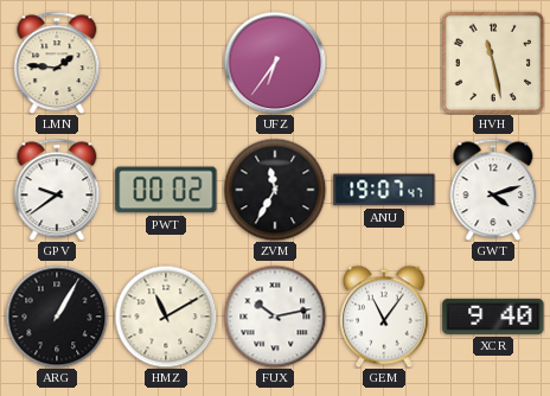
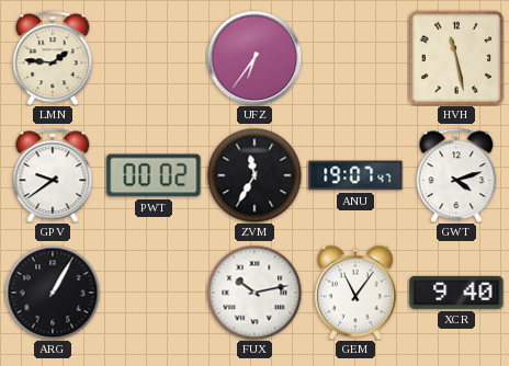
HMZ: 11:10 -> none
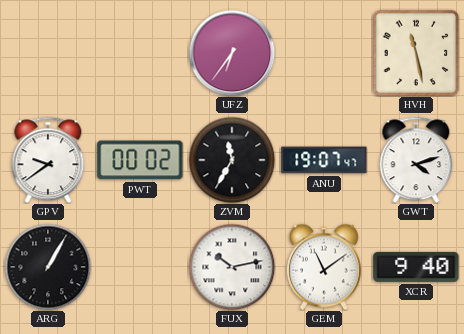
LMN: 1:46 -> none
GEM: 11:06 -> 11:09
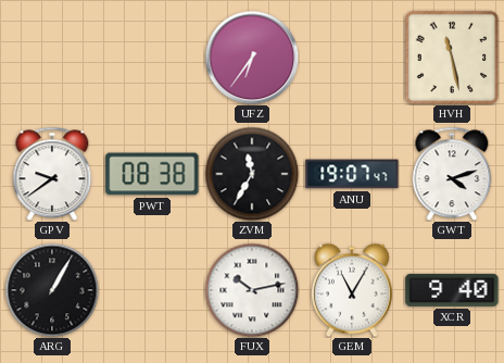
PWT: 00:02 -> 08:38
GEM: 11:09 -> 11:05
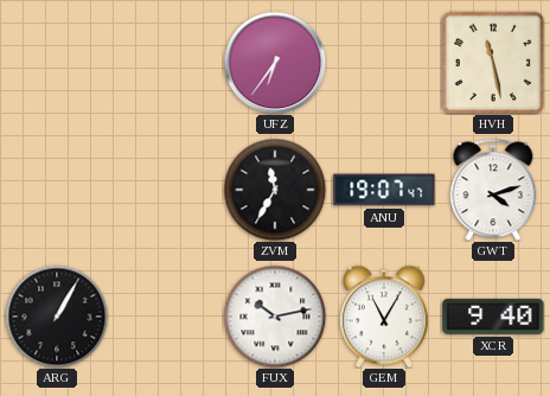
GPV: 9:39 -> none
PWT: 08:38 -> none
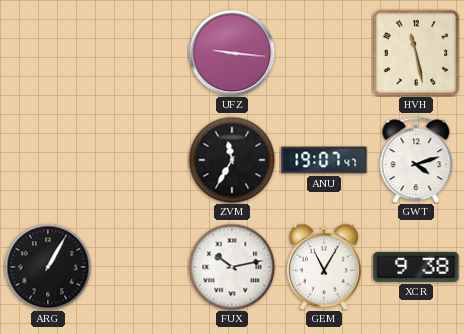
UFZ: 6:36 -> 9:16
XCR: 9:40 -> 9:38
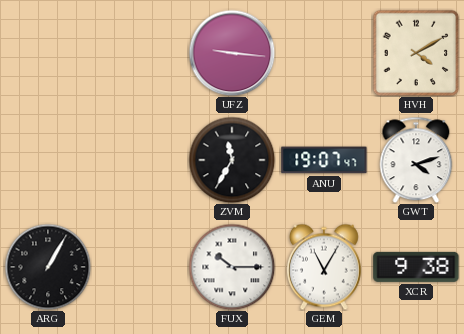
HVH: 11:28 -> 4:10
FUX: 10:13 -> 10:15
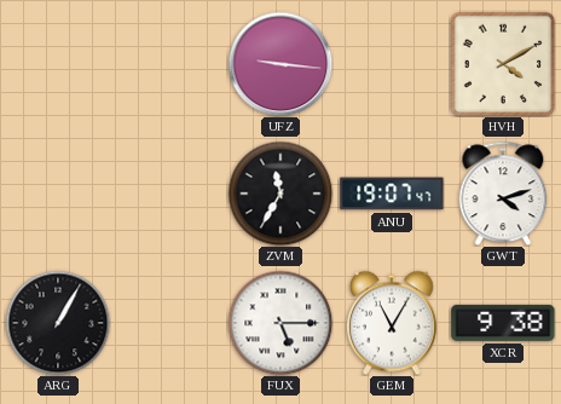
FUX: 10:15 -> 5:15
